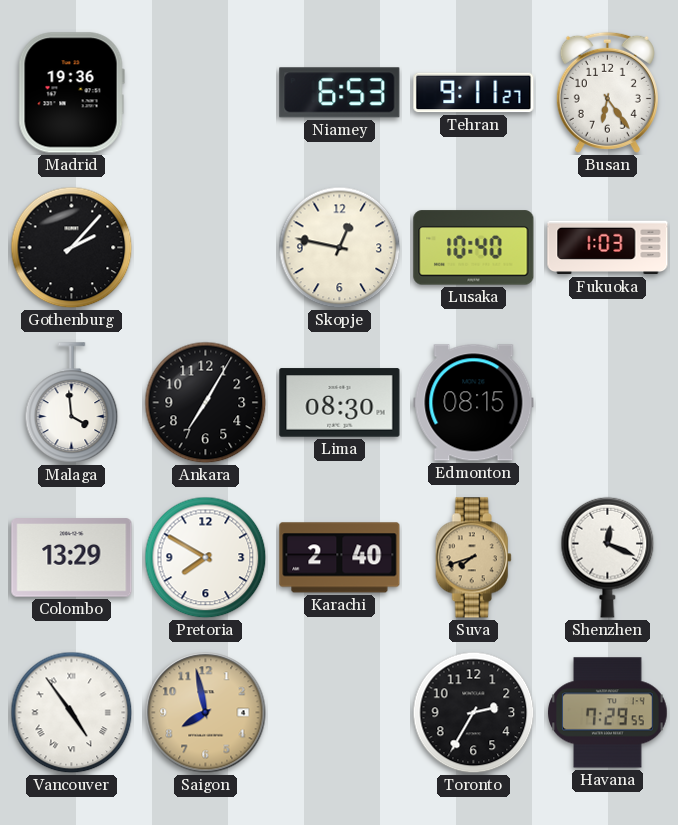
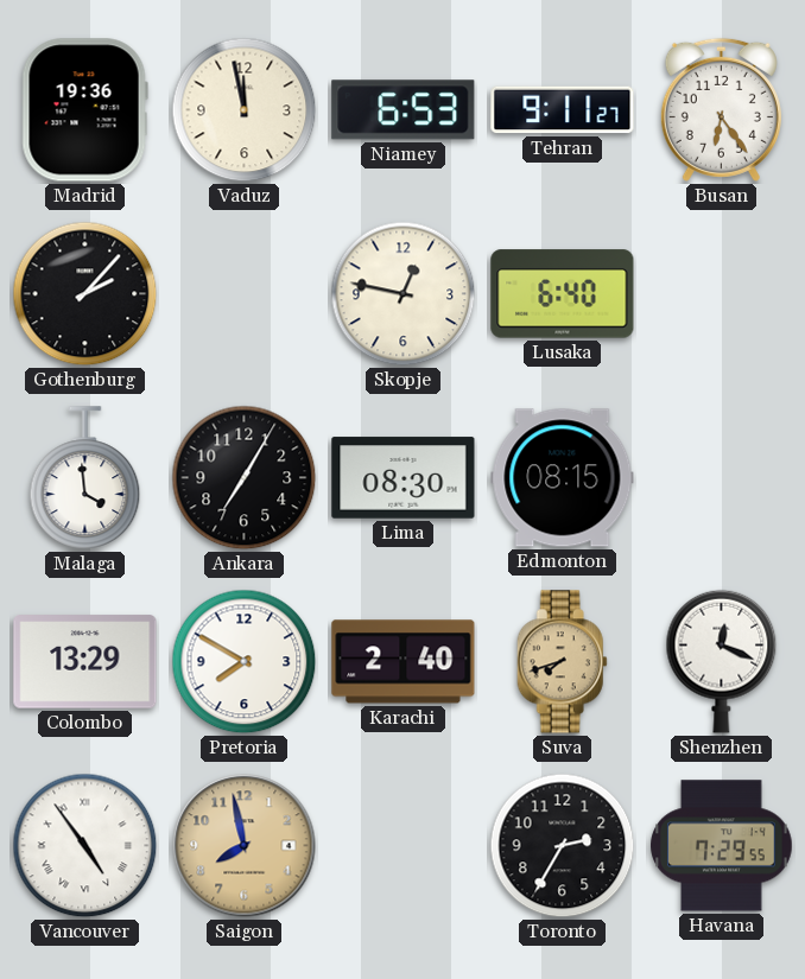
Vaduz: none -> 11:58
Lusaka: 10:40 -> 6:40
Fukuoka: 1:03 -> none
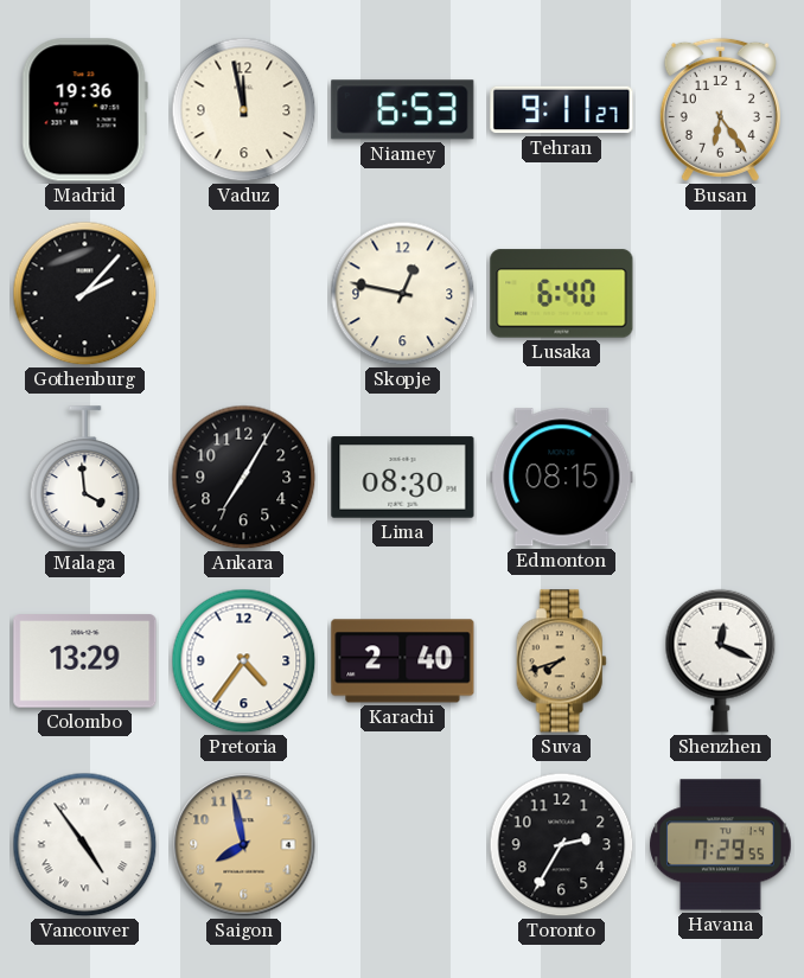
Pretoria: 7:50 -> 4:36
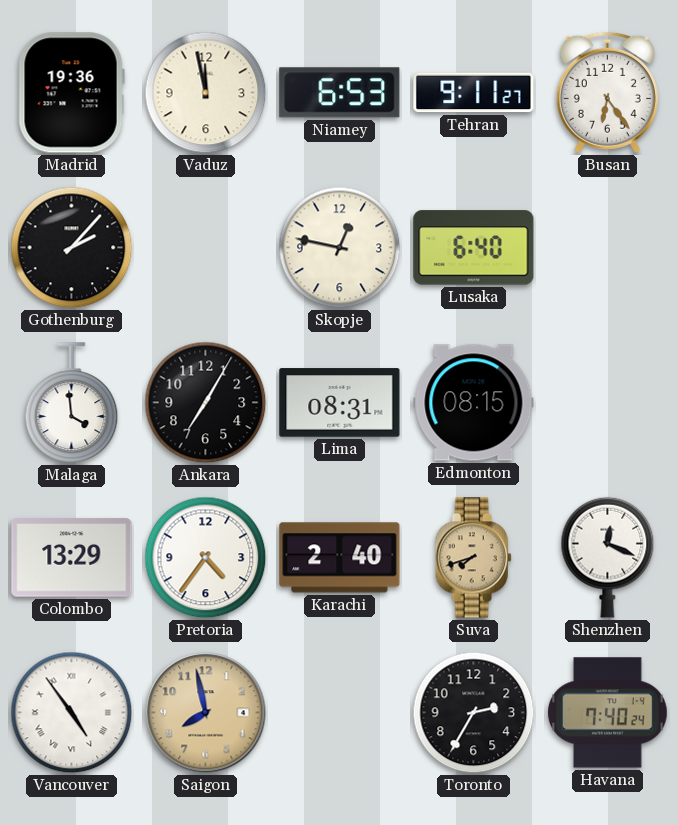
Lima: 08:30 -> 08:31
Havana: 7:29 -> 7:40
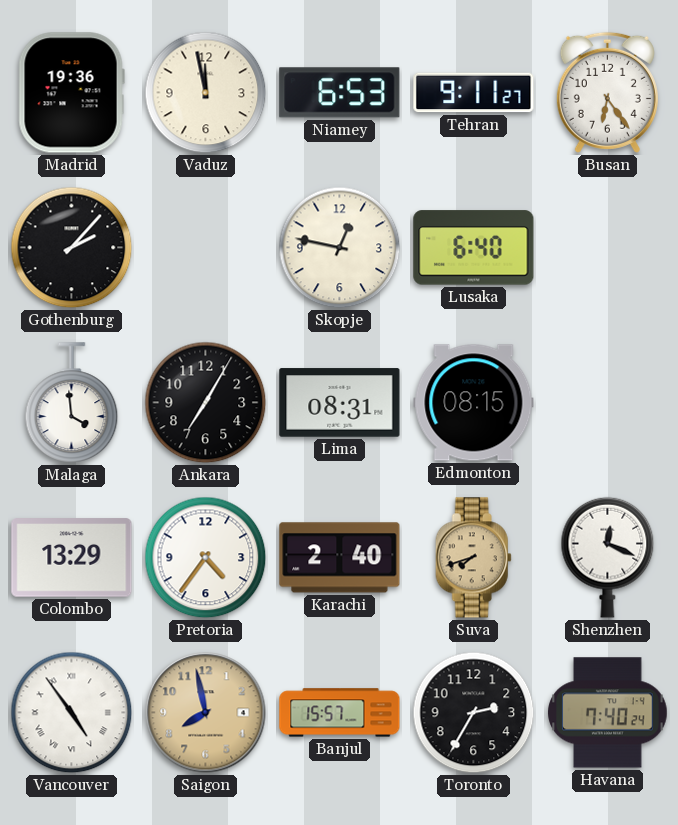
Banjul: none -> 15:57
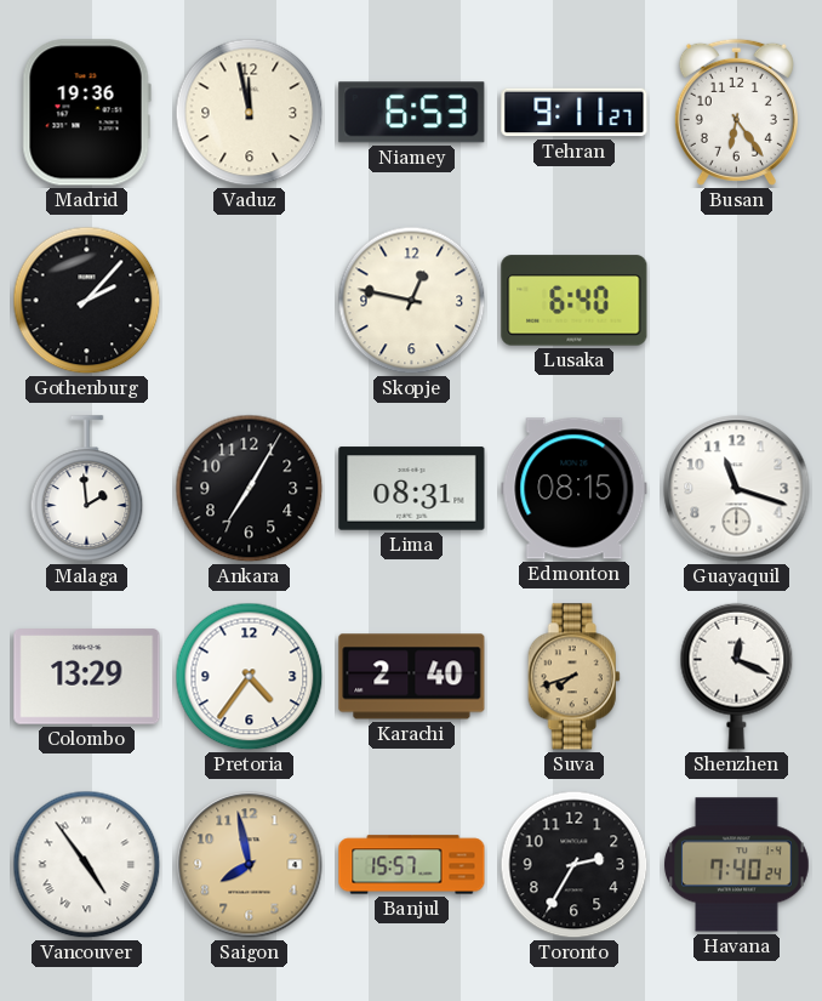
Malaga: 3:59 -> 1:59
Guayaquil: none -> 11:18
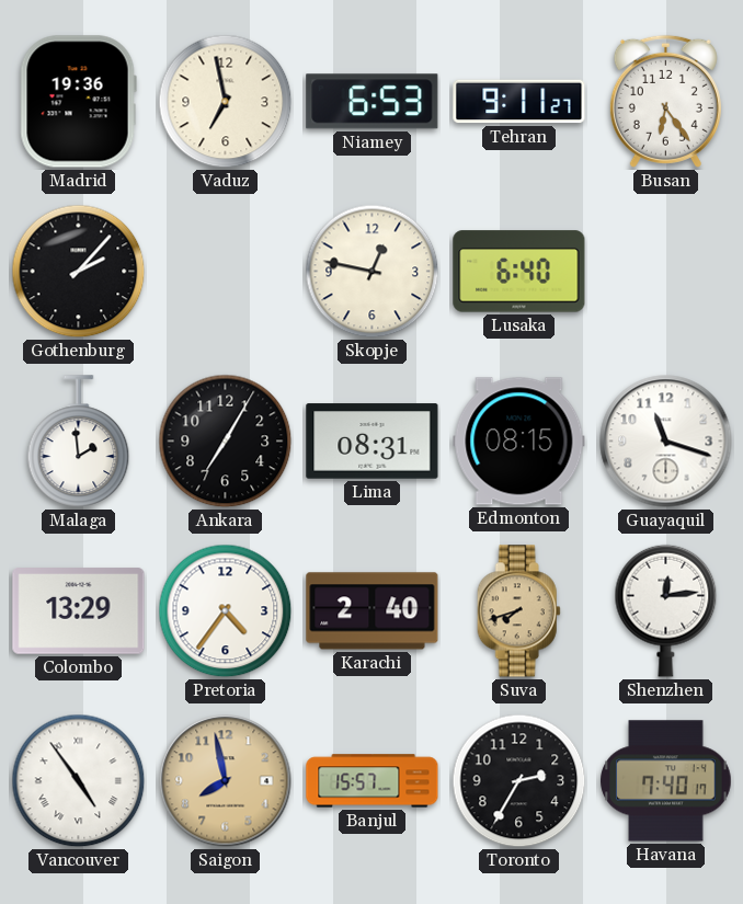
Vaduz: 11:58 -> 6:58
Shenzhen: 12:19 -> 12:14
Havana: 7:40:24 -> 7:40:17
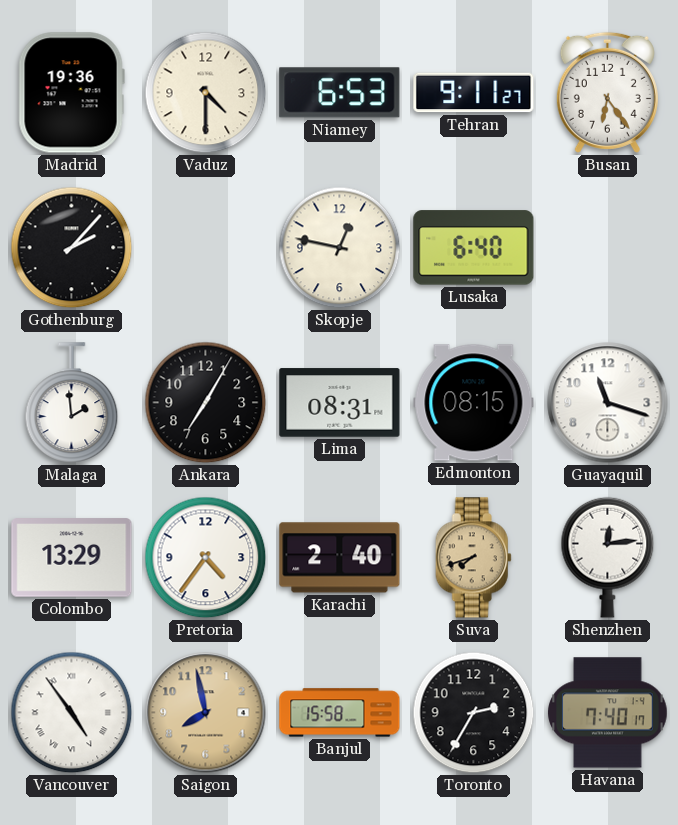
Vaduz: 6:58 -> 4:30
Banjul: 15:57 -> 15:58
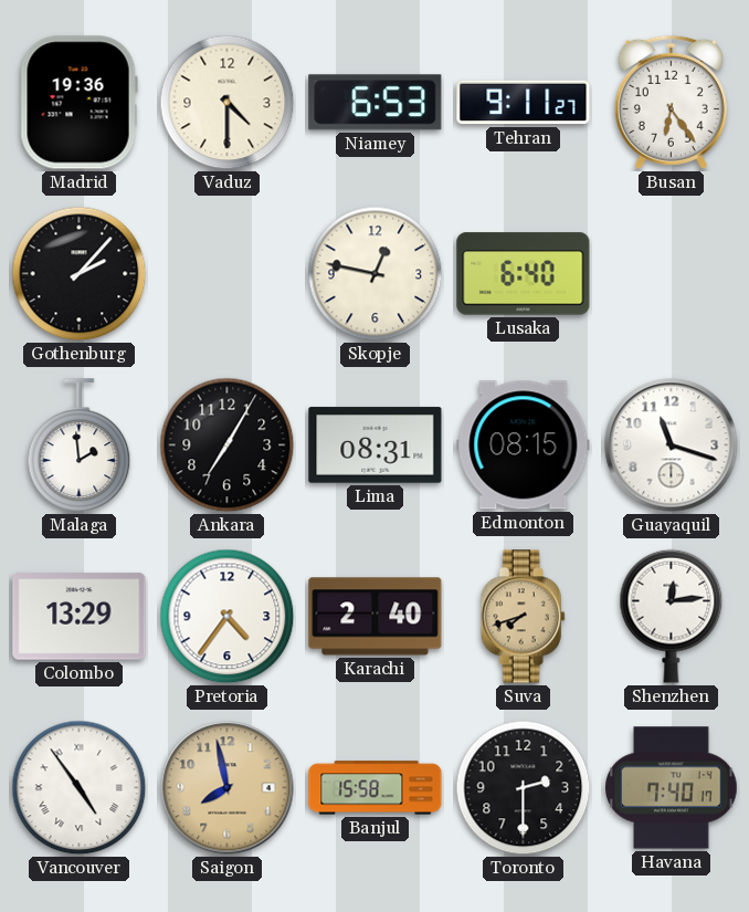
Toronto: 2:35 -> 2:30
